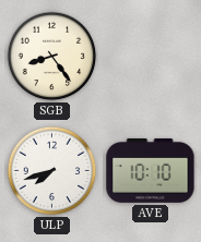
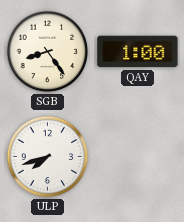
QAY: none -> 1:00
AVE: 10:10 -> none
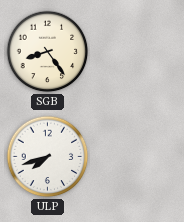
QAY: 1:00 -> none
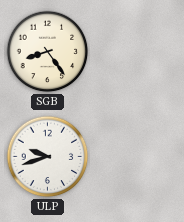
ULP: 7:42 -> 9:42
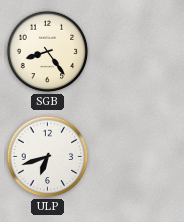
ULP: 9:42 -> 6:42
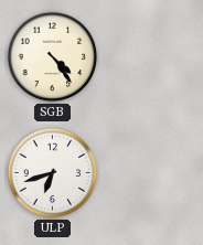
SGB: 8:24 -> 4:24
